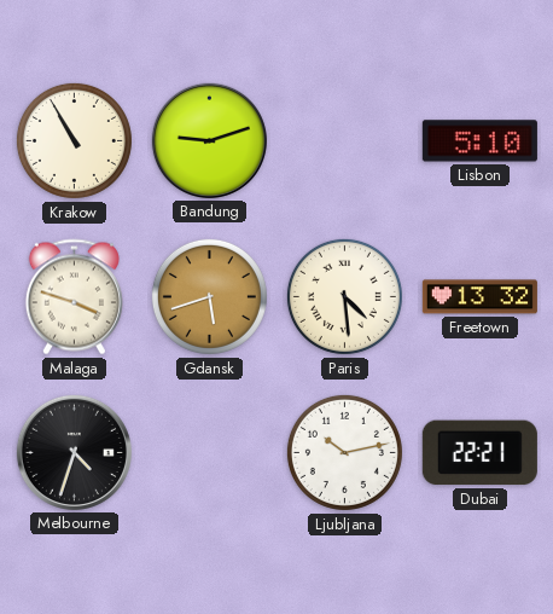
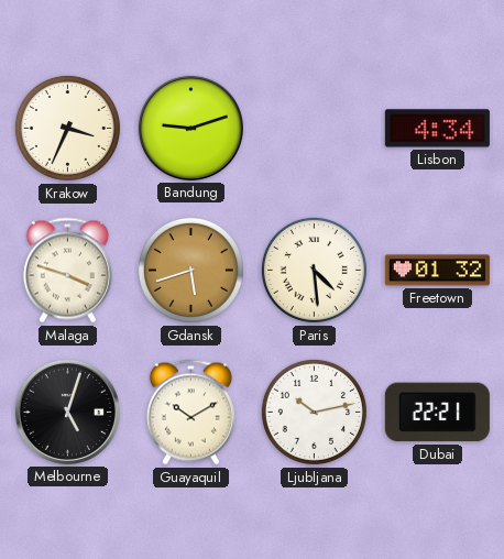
Krakow: 10:55 -> 3:34
Lisbon: 5:10 -> 4:34
Freetown: 13:32 -> 01:32
Melbourne: 4:33 -> 5:03
Guayaquil: none -> 10:10
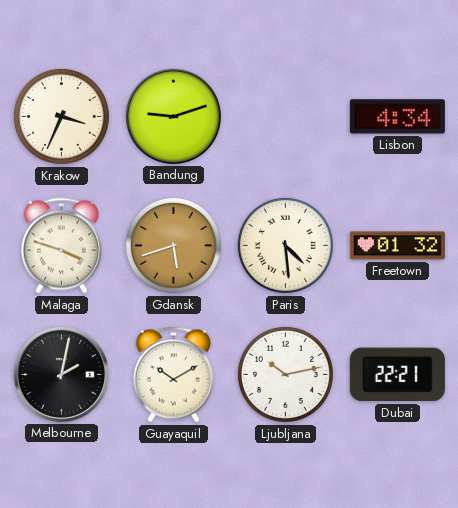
Melbourne: 5:03 -> 2:02
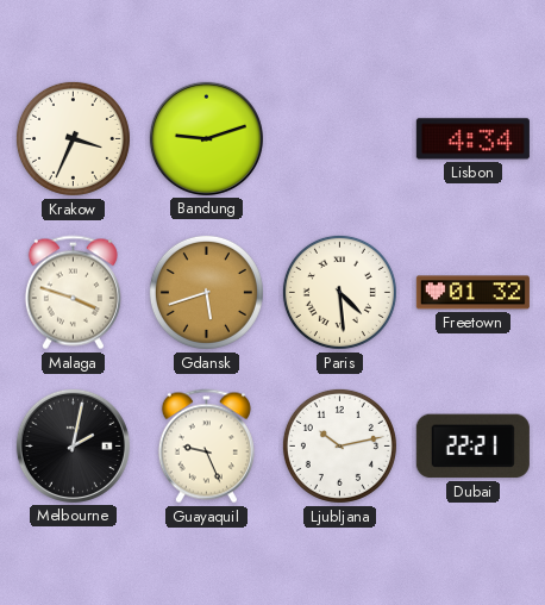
Guayaquil: 10:10 -> 9:26
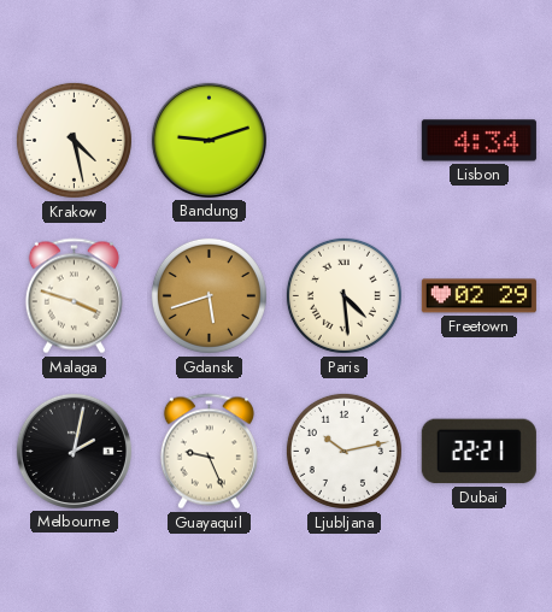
Krakow: 3:34 -> 4:28
Freetown: 01:32 -> 02:29
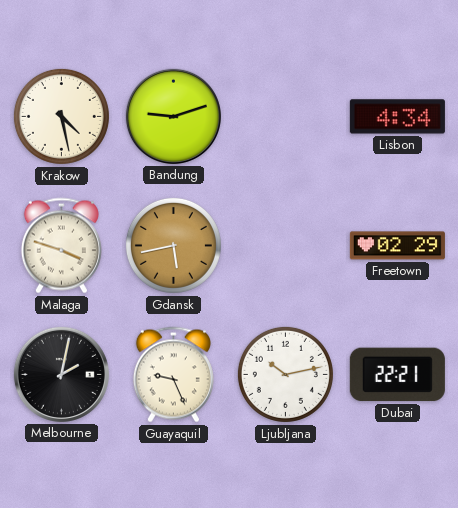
Gdansk: 5:42 -> 5:43
Paris: 4:29 -> none
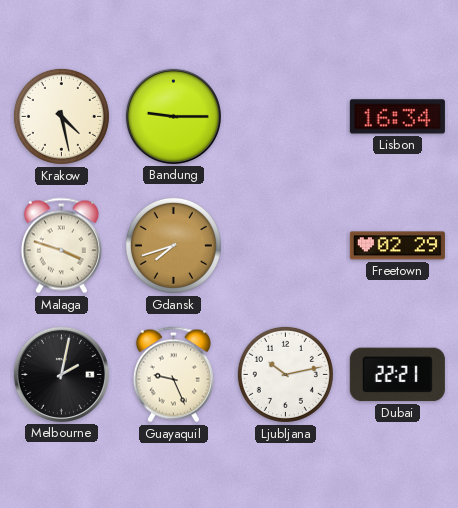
Bandung: 9:12 -> 9:15
Lisbon: 4:34 -> 16:34
Gdansk: 5:43 -> 7:42
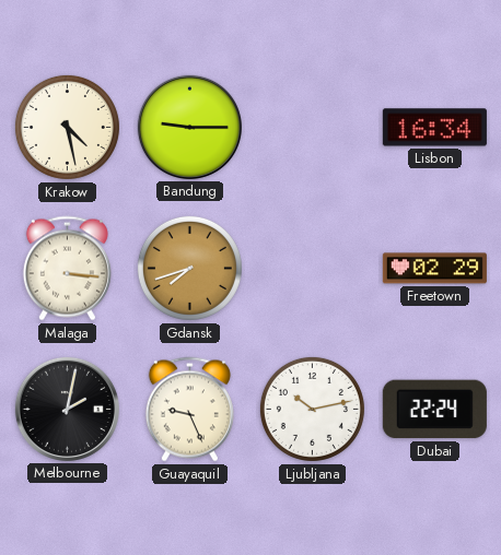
Malaga: 3:48 -> 3:16
Dubai: 22:21 -> 22:24
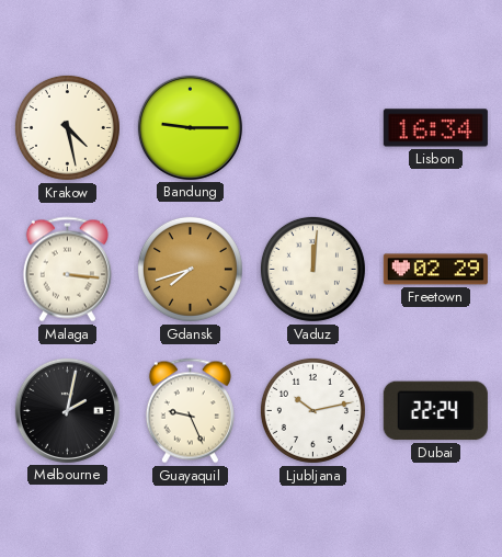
Vaduz: none -> 12:01
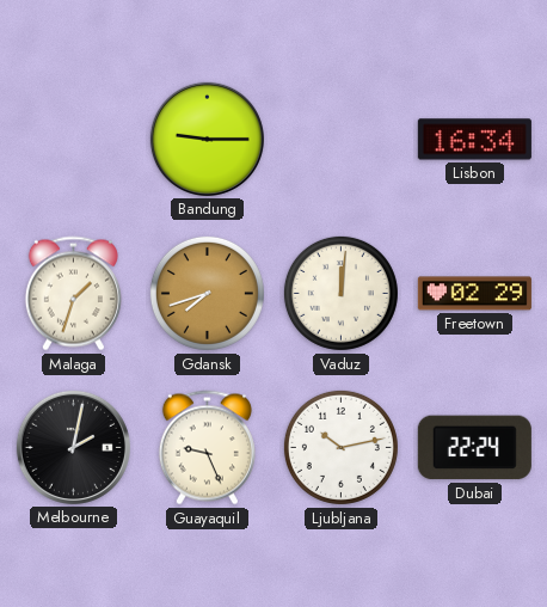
Krakow: 4:28 -> none
Malaga: 3:16 -> 1:33
